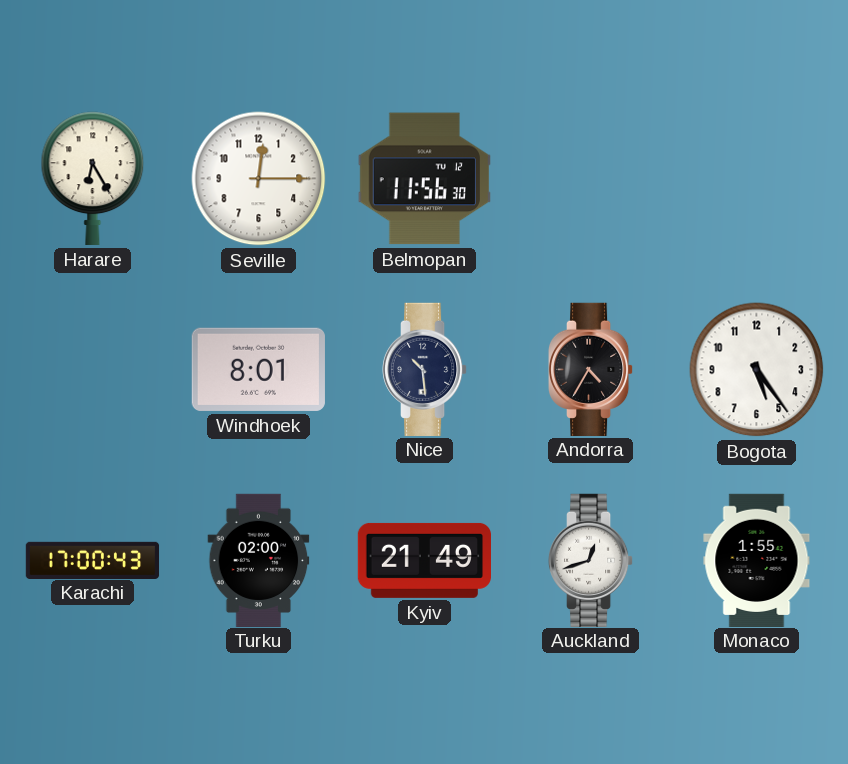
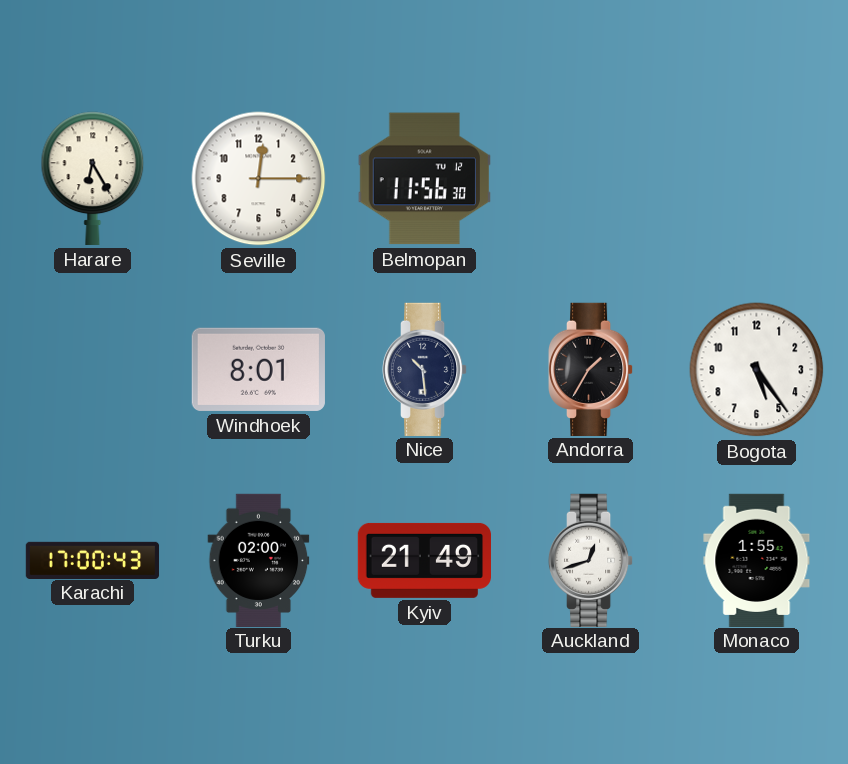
Andorra: 4:35 -> 1:35
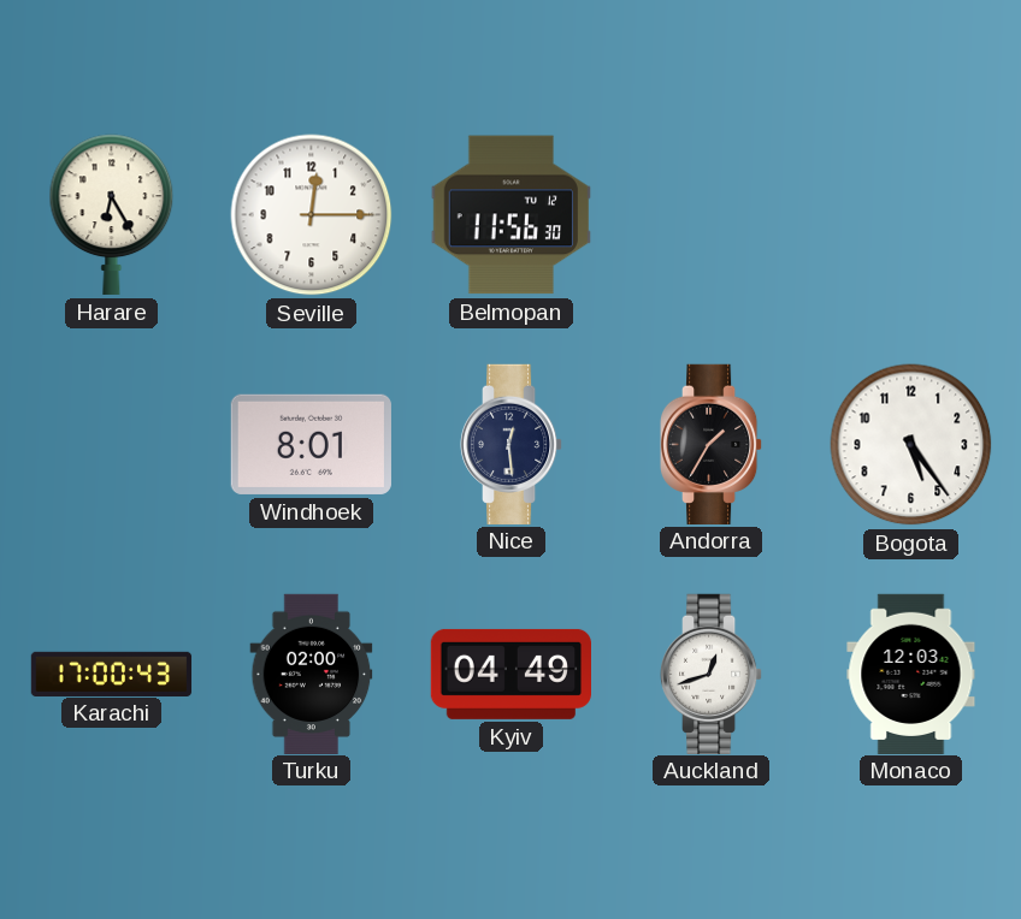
Nice: 10:29 -> 12:29
Kyiv: 21:49 -> 04:49
Monaco: 1:55 -> 12:03
